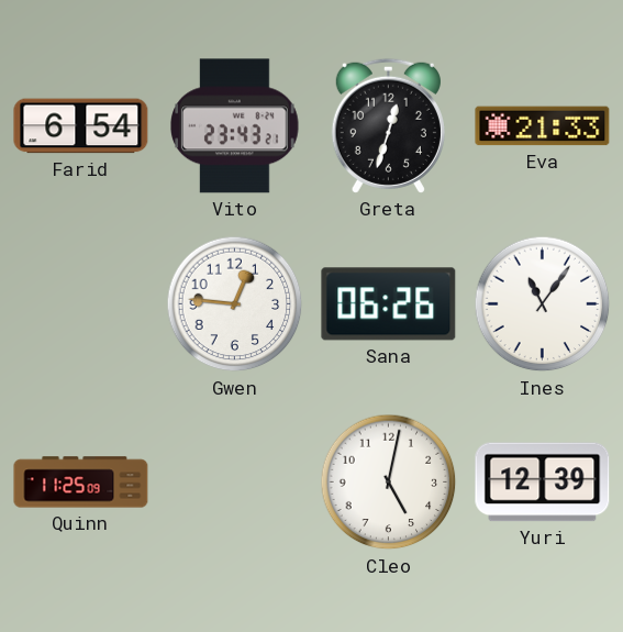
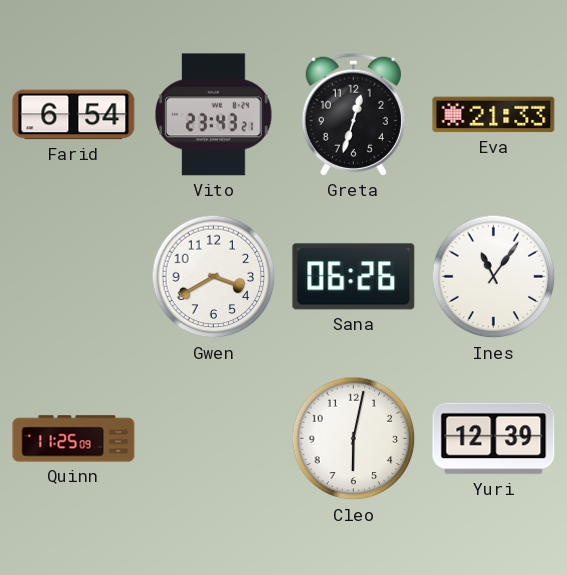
Gwen: 12:46 -> 3:40
Cleo: 5:02 -> 6:02
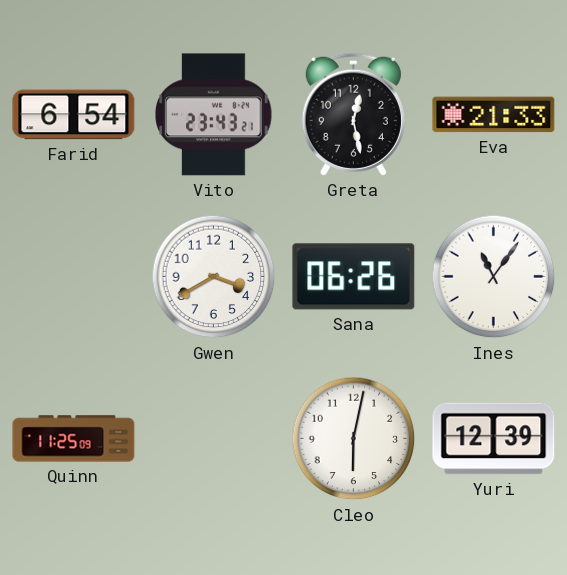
Greta: 12:33 -> 12:28
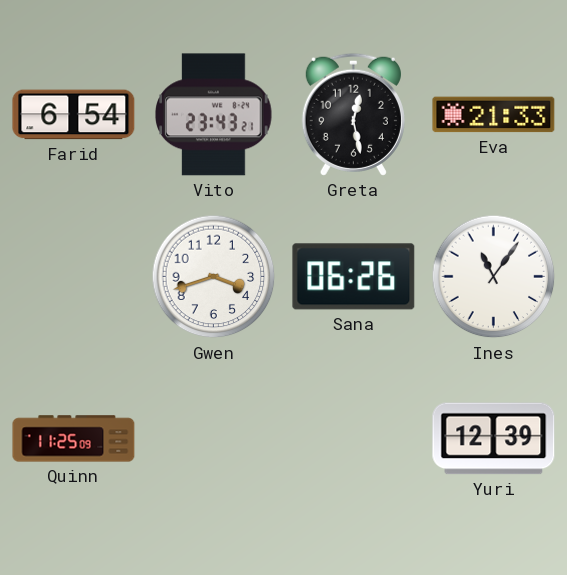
Gwen: 3:40 -> 3:42
Cleo: 6:02 -> none
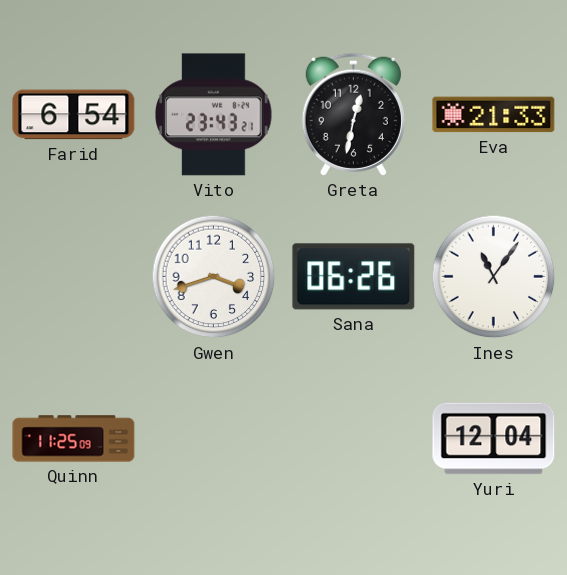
Greta: 12:28 -> 12:32
Yuri: 12:39 -> 12:04
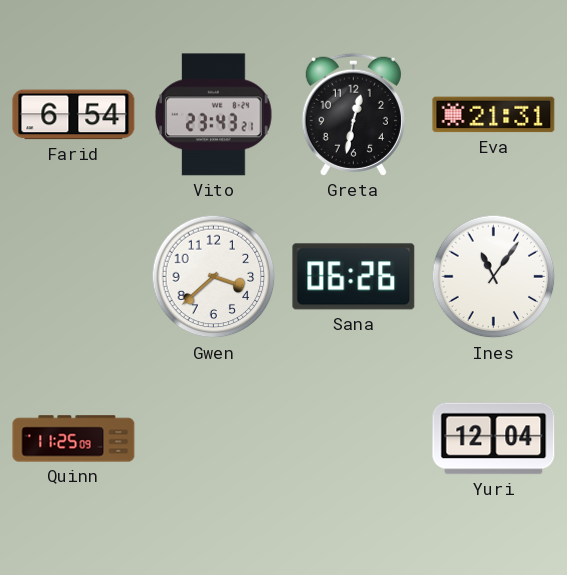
Eva: 21:33 -> 21:31
Gwen: 3:42 -> 3:38
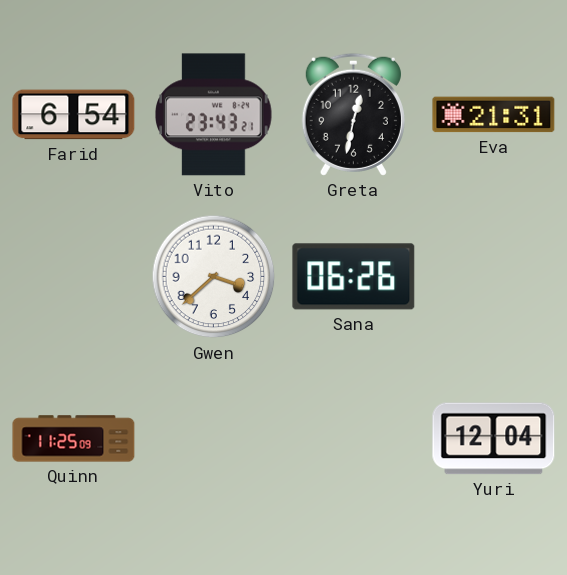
Ines: 11:06 -> none
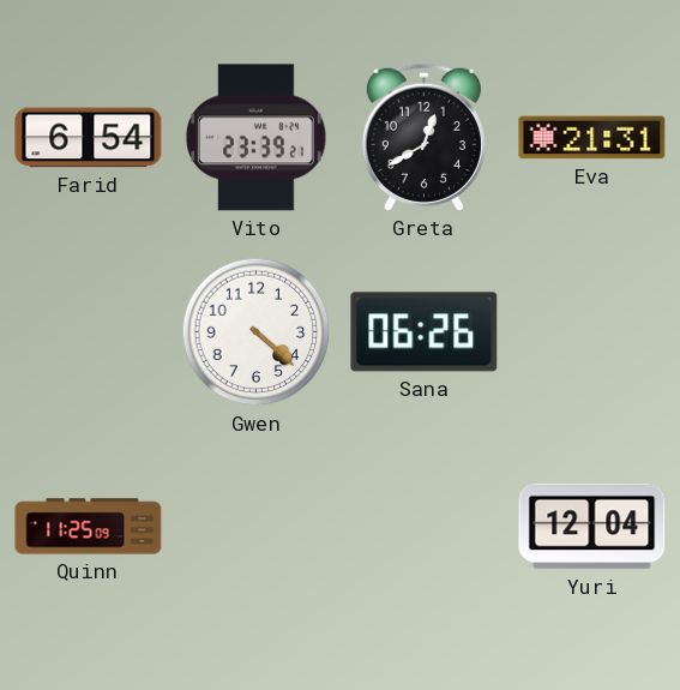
Vito: 23:43 -> 23:39
Greta: 12:32 -> 12:40
Gwen: 3:38 -> 4:22
